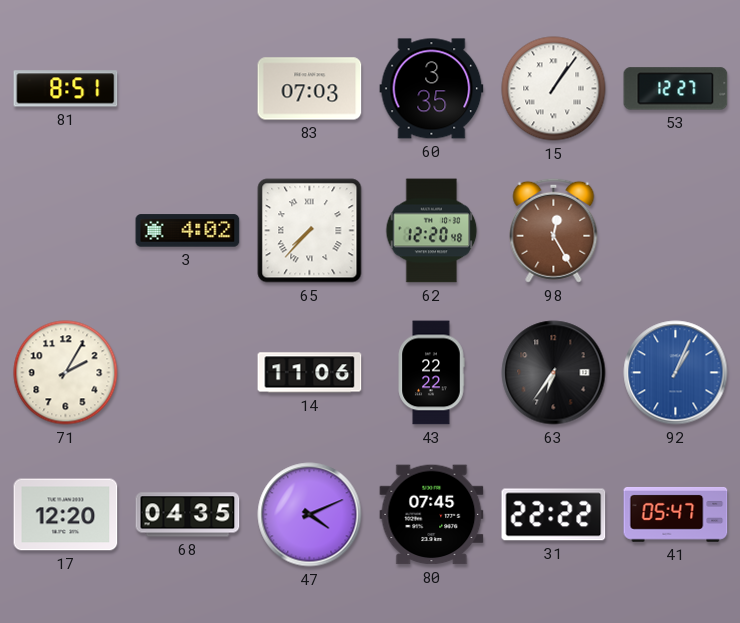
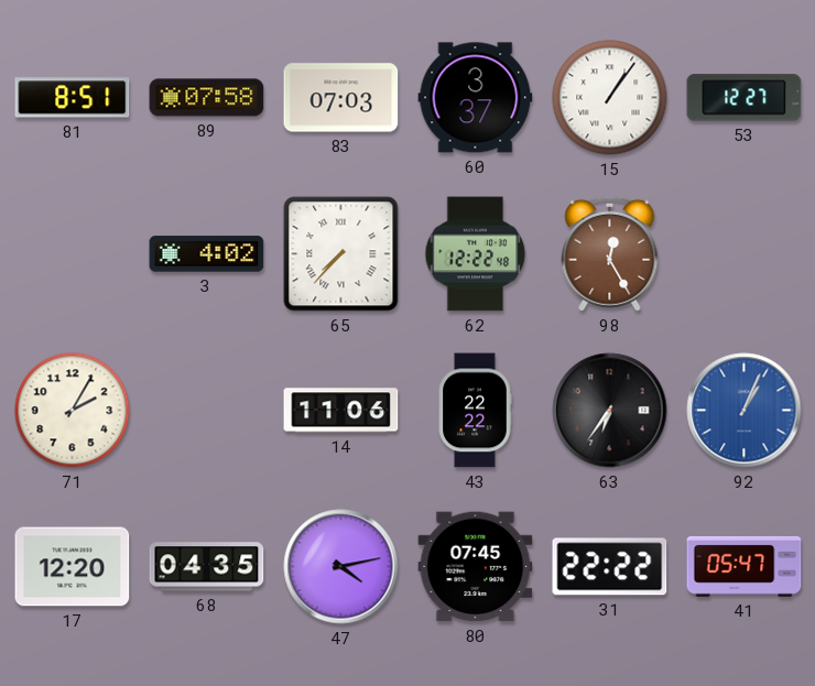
89: none -> 07:58
60: 3:35 -> 3:37
62: 12:20 -> 12:22
47: 4:11 -> 4:13
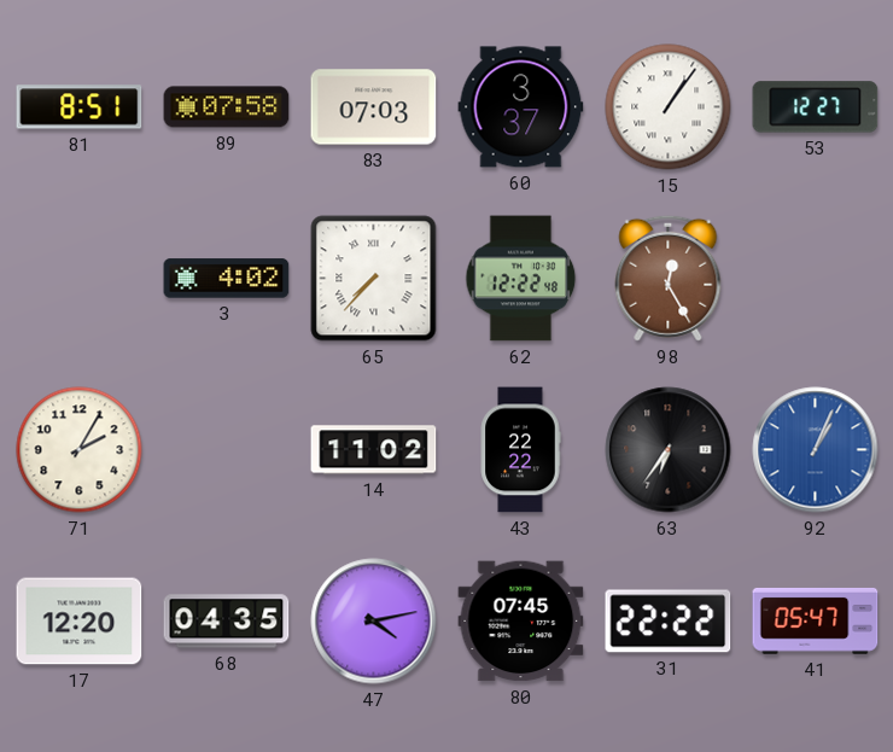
14: 11:06 -> 11:02
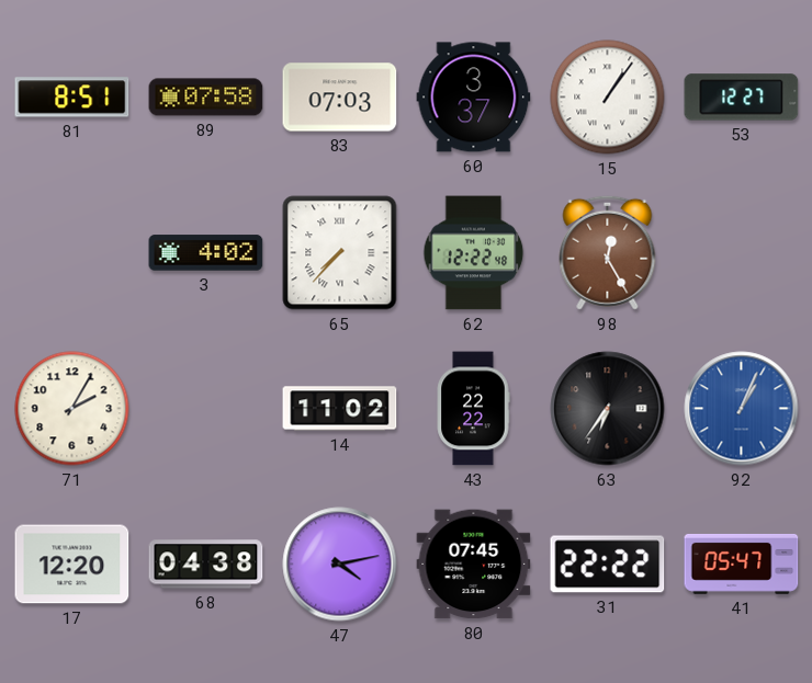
68: 04:35 -> 04:38
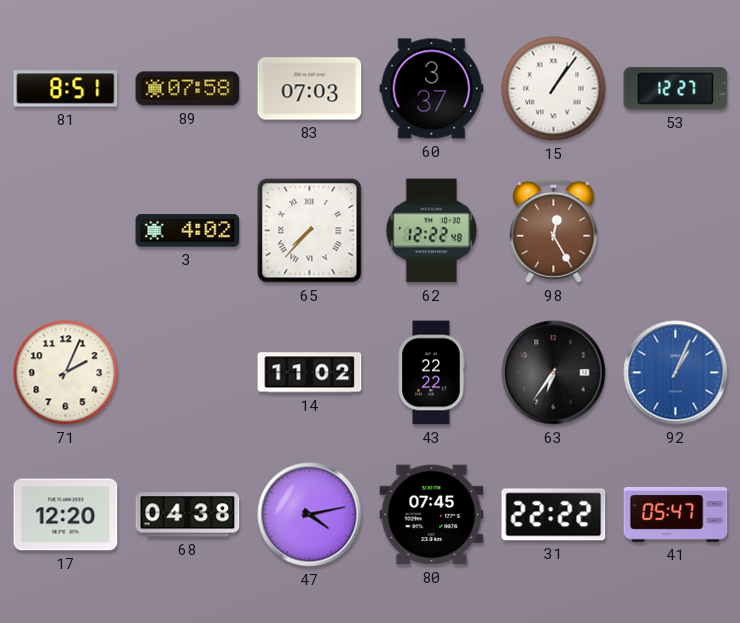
71: 2:05 -> 2:04
